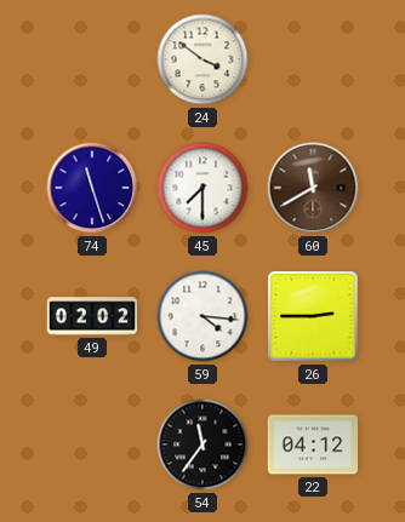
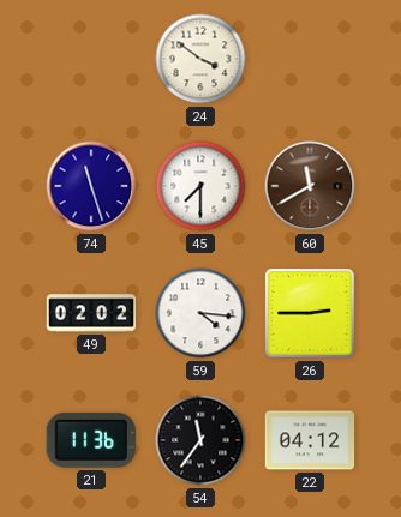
21: none -> 11:36
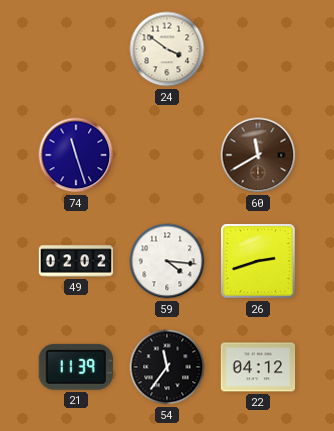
45: 7:30 -> none
26: 2:45 -> 2:42
21: 11:36 -> 11:39
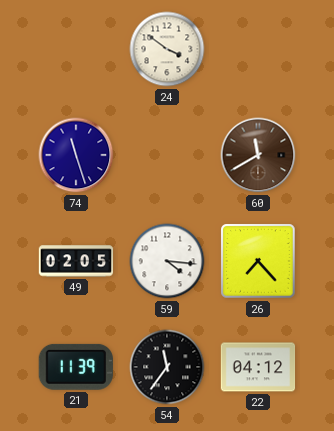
49: 02:02 -> 02:05
26: 2:42 -> 7:23
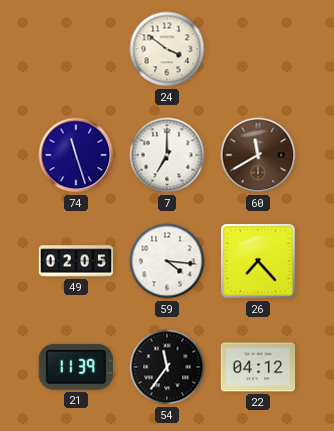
7: none -> 7:00
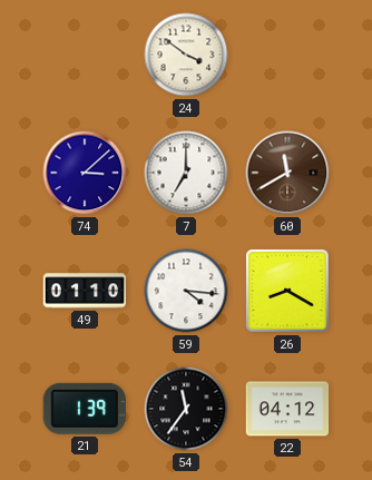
74: 11:27 -> 3:08
49: 02:05 -> 01:10
26: 7:23 -> 8:20
21: 11:39 -> 1:39
